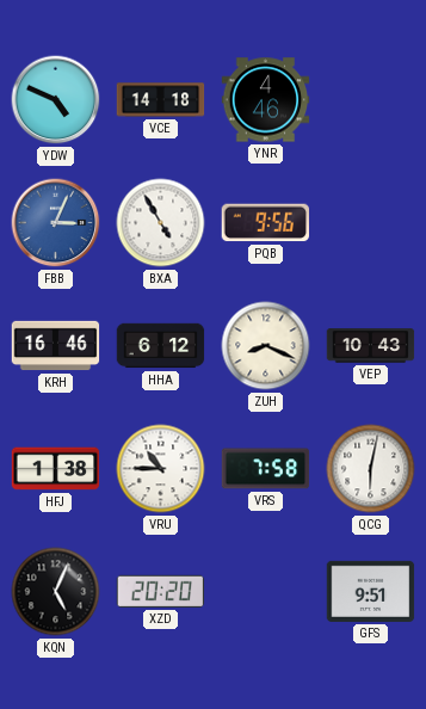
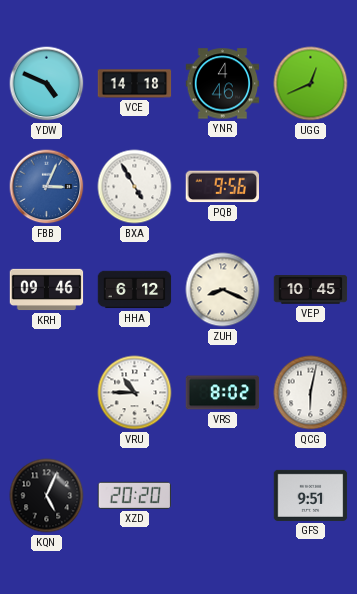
UGG: none -> 12:41
KRH: 16:46 -> 09:46
VEP: 10:43 -> 10:45
HFJ: 1:38 -> none
VRS: 7:58 -> 8:02
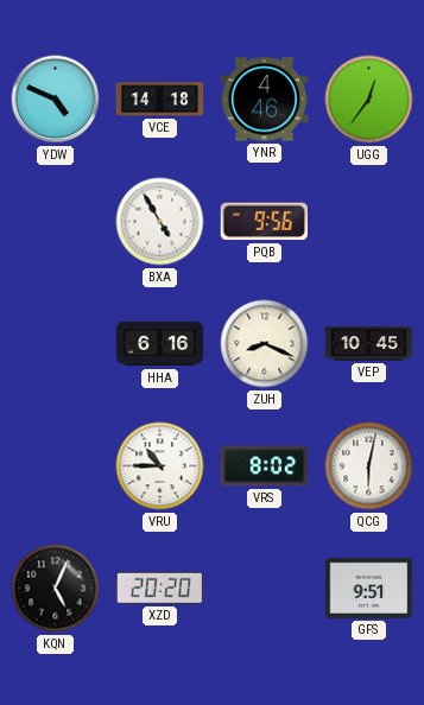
UGG: 12:41 -> 12:36
FBB: 3:04 -> none
KRH: 09:46 -> none
HHA: 6:12 -> 6:16
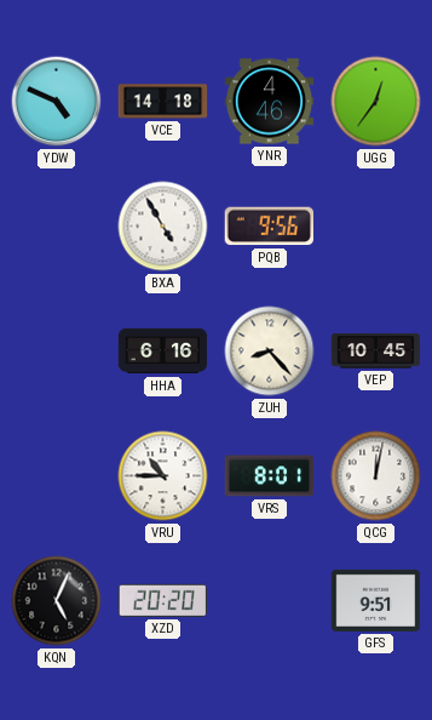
ZUH: 8:19 -> 8:23
VRS: 8:02 -> 8:01
QCG: 6:02 -> 12:02
